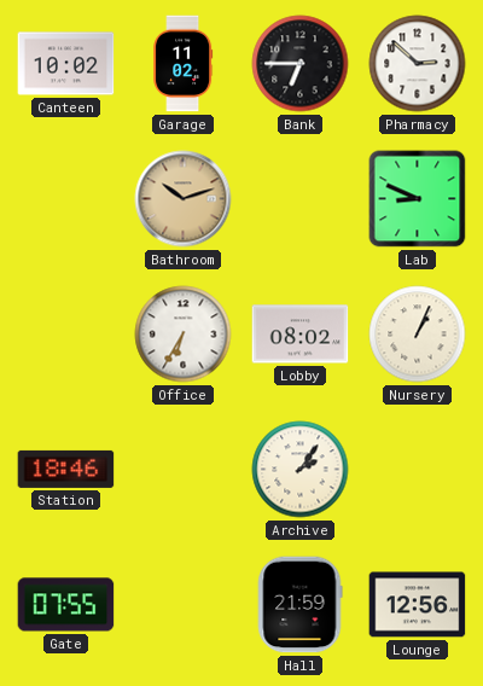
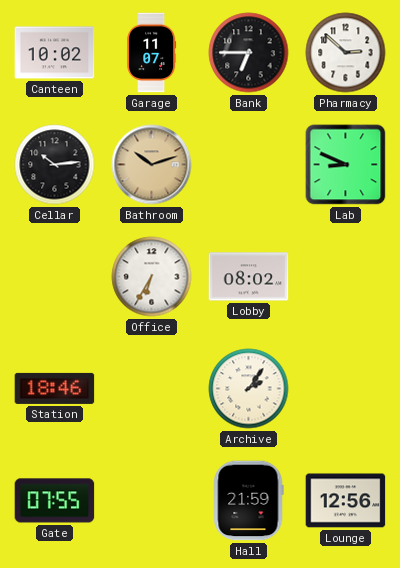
Garage: 11:02 -> 11:07
Cellar: none -> 10:14
Nursery: 1:04 -> none
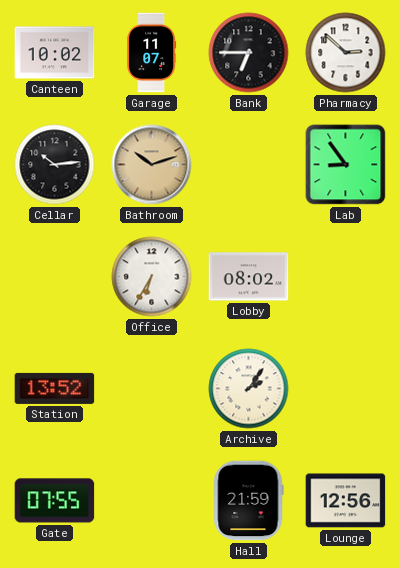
Lab: 8:49 -> 8:54
Station: 18:46 -> 13:52
